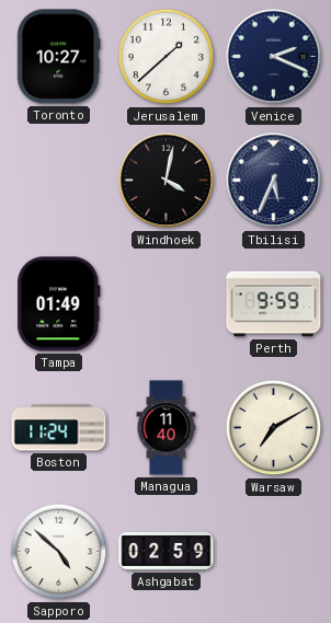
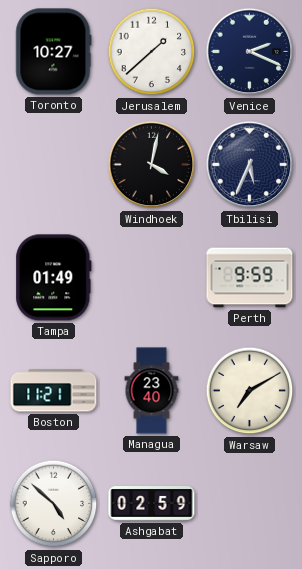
Boston: 11:24 -> 11:21
Managua: 11:40 -> 23:40
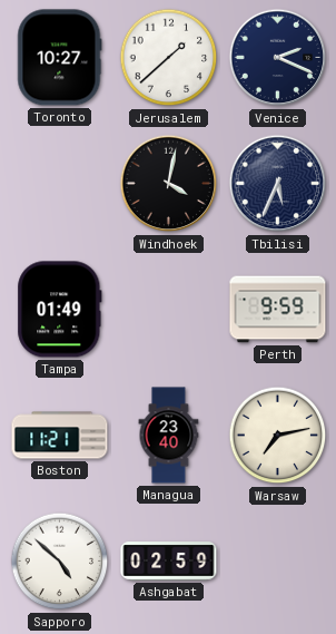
Warsaw: 7:10 -> 7:13
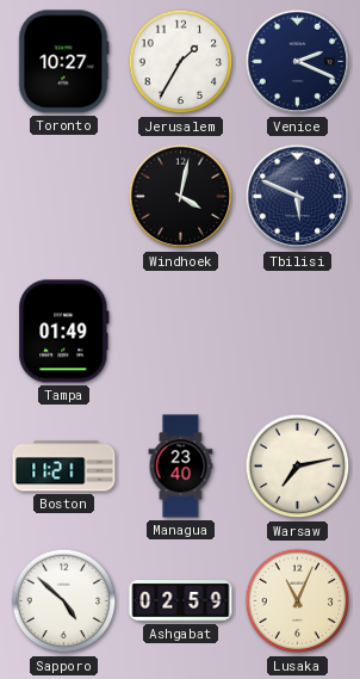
Jerusalem: 1:38 -> 1:35
Tbilisi: 5:34 -> 5:49
Perth: 9:59 -> none
Lusaka: none -> 11:04
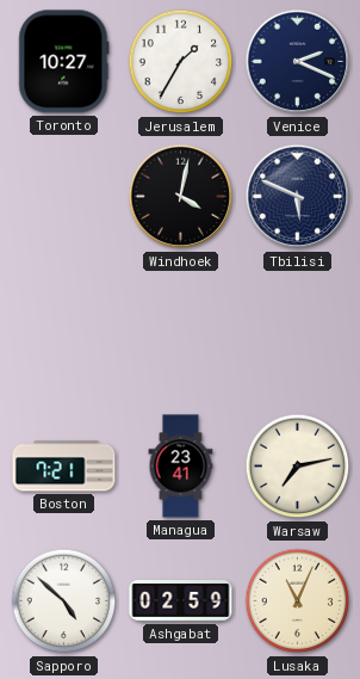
Tampa: 01:49 -> none
Boston: 11:21 -> 7:21
Managua: 23:40 -> 23:41
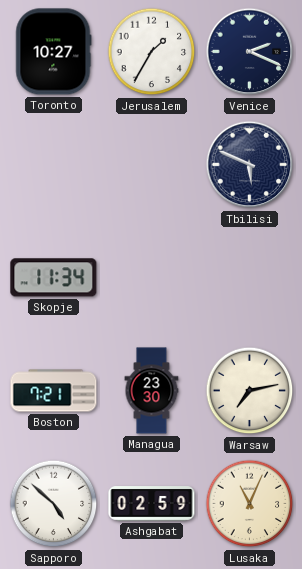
Windhoek: 4:02 -> none
Skopje: none -> 11:34
Managua: 23:41 -> 23:30
